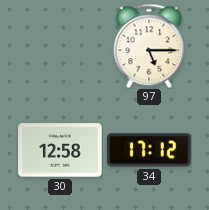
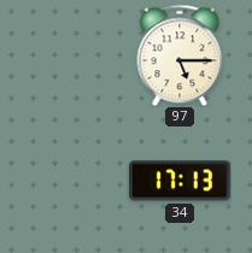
30: 12:58 -> none
34: 17:12 -> 17:13
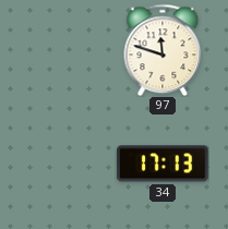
97: 5:15 -> 11:48
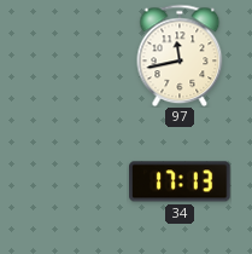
97: 11:48 -> 11:43
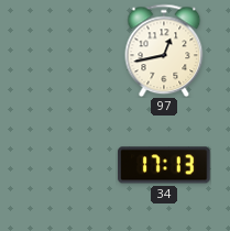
97: 11:43 -> 12:43
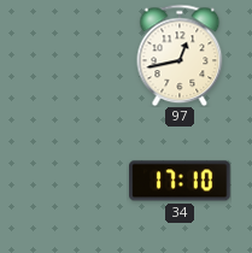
34: 17:13 -> 17:10
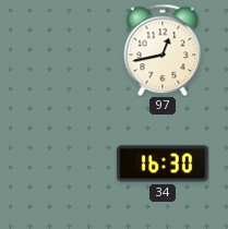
34: 17:10 -> 16:30
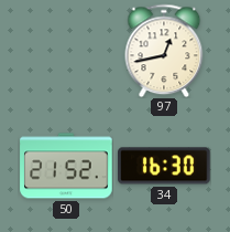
50: none -> 21:52
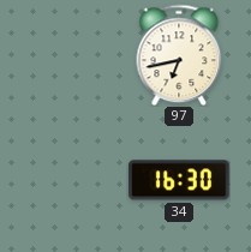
97: 12:43 -> 6:43
50: 21:52 -> none
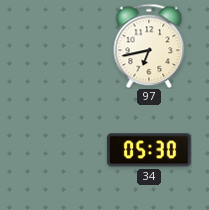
34: 16:30 -> 05:30
